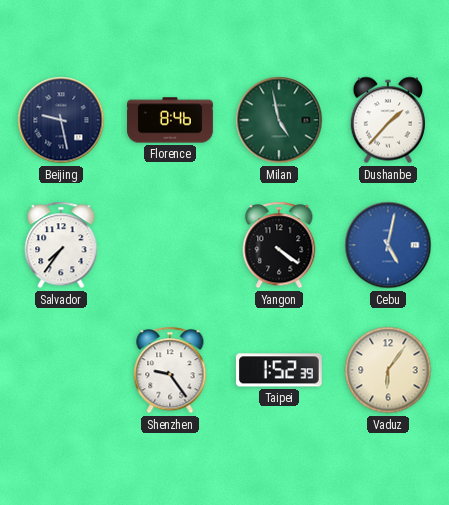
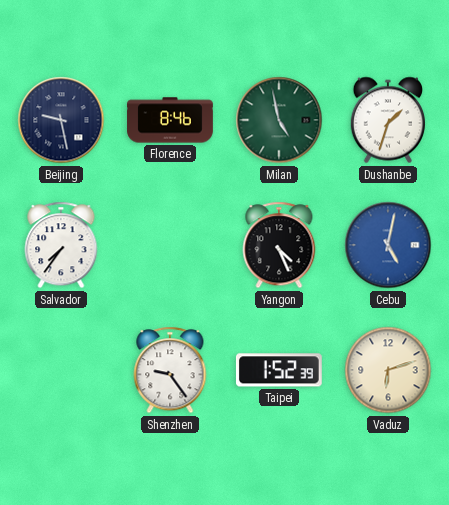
Dushanbe: 1:37 -> 1:33
Yangon: 4:21 -> 4:26
Vaduz: 6:06 -> 6:12
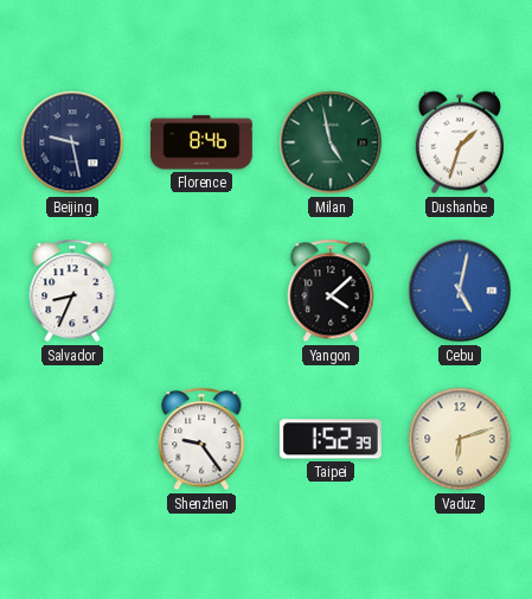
Salvador: 7:36 -> 8:34
Yangon: 4:26 -> 4:08
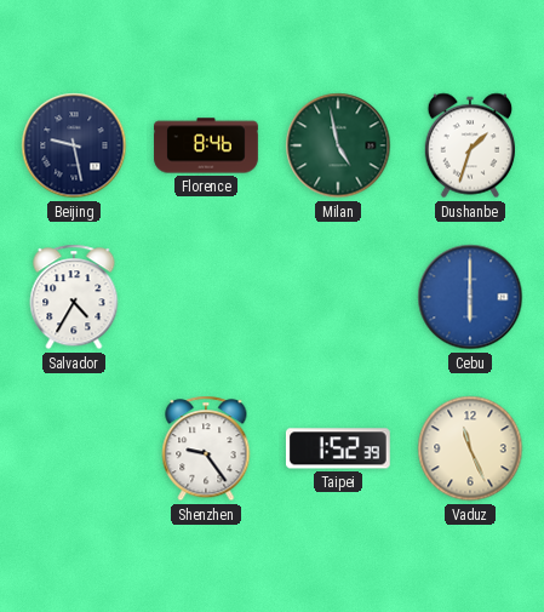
Salvador: 8:34 -> 4:35
Yangon: 4:08 -> none
Cebu: 5:02 -> 6:00
Vaduz: 6:12 -> 11:26
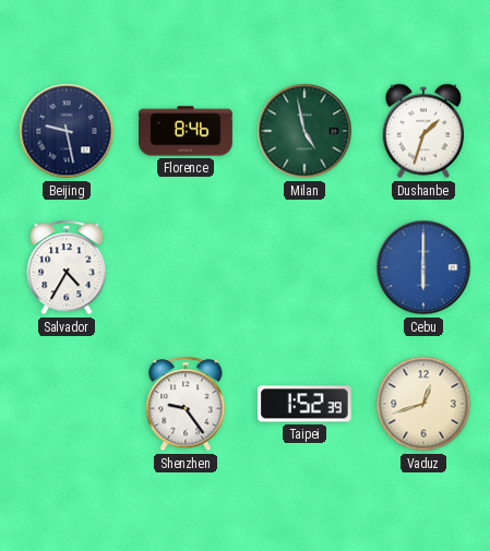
Vaduz: 11:26 -> 12:42
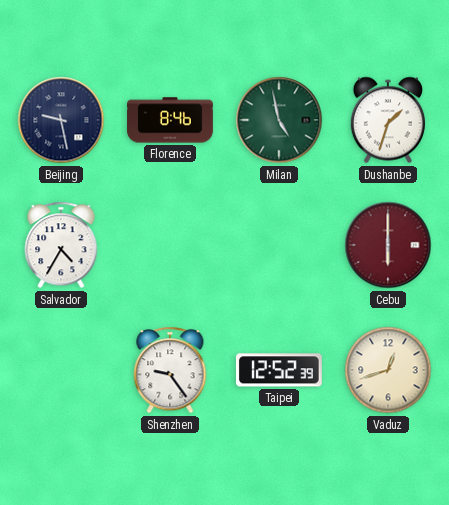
Cebu dial: blue -> burgundy
Taipei: 1:52 -> 12:52
